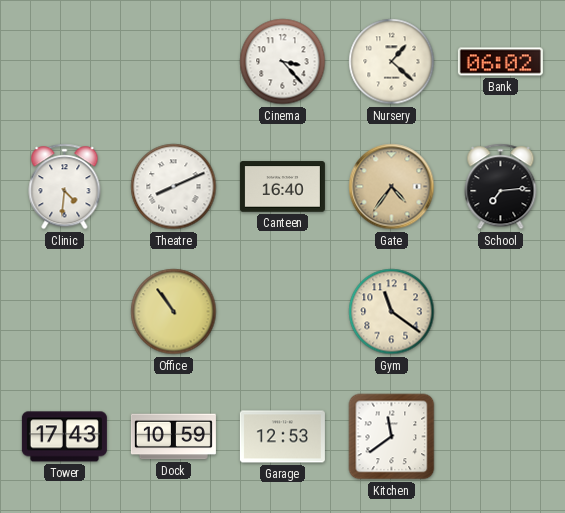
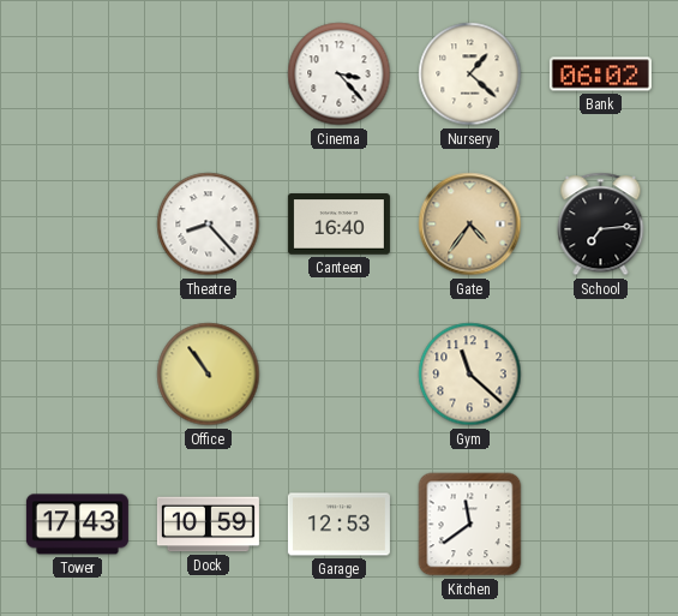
Clinic: 4:31 -> none
Theatre: 8:11 -> 8:23
Gym: 11:21 -> 11:22
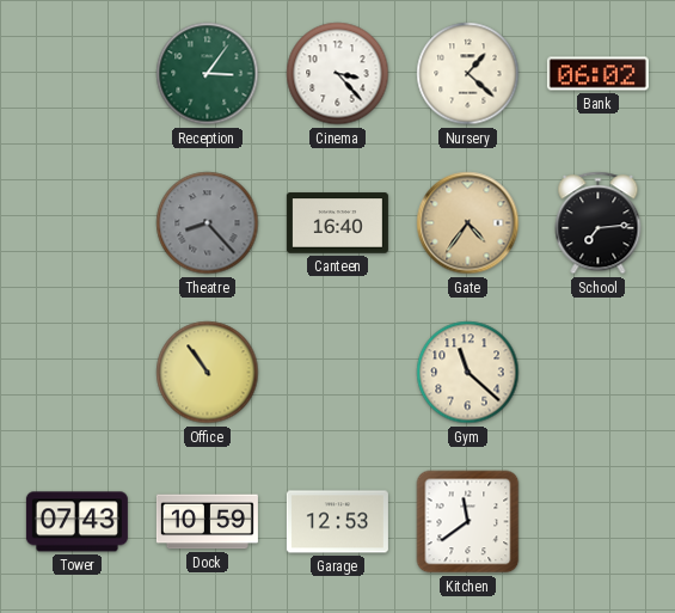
Reception: none -> 3:06
Theatre dial: white -> grey
Tower: 17:43 -> 07:43
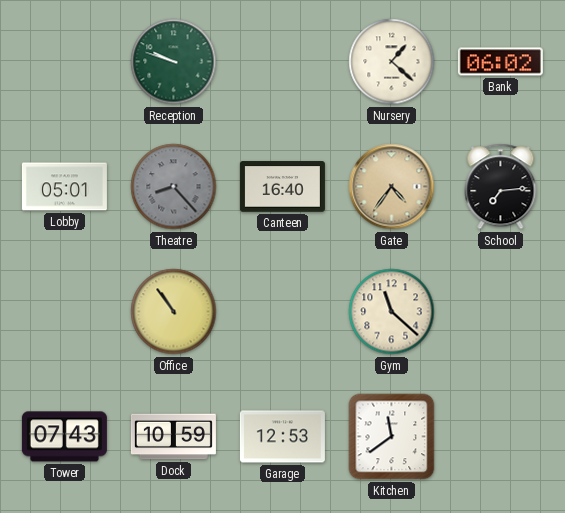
Reception: 3:06 -> 9:48
Cinema: 3:23 -> none
Lobby: none -> 05:01
